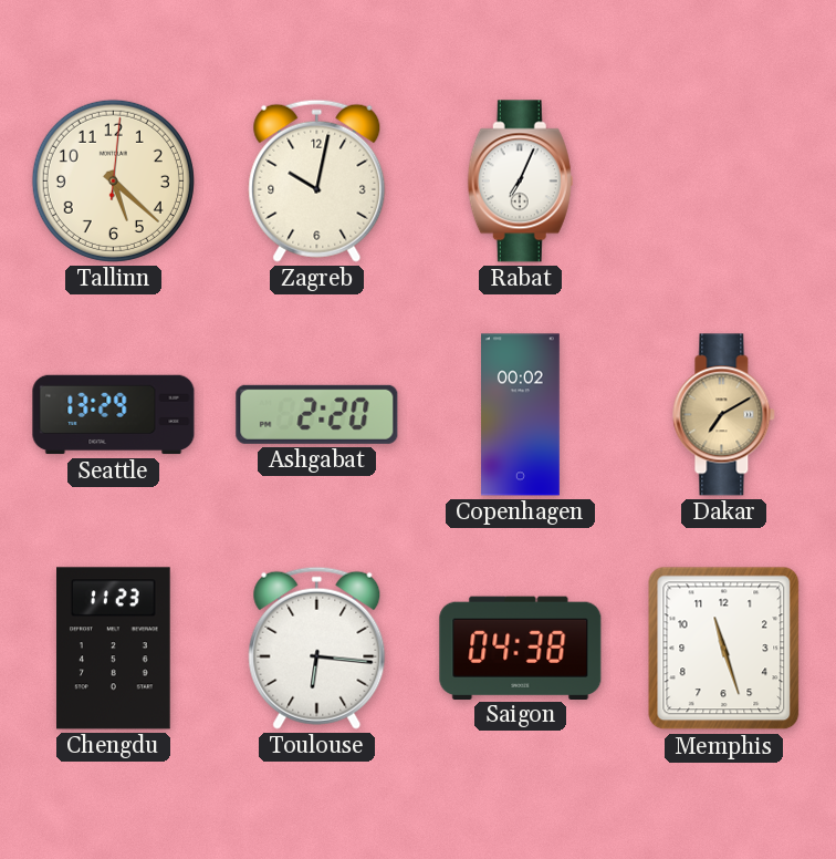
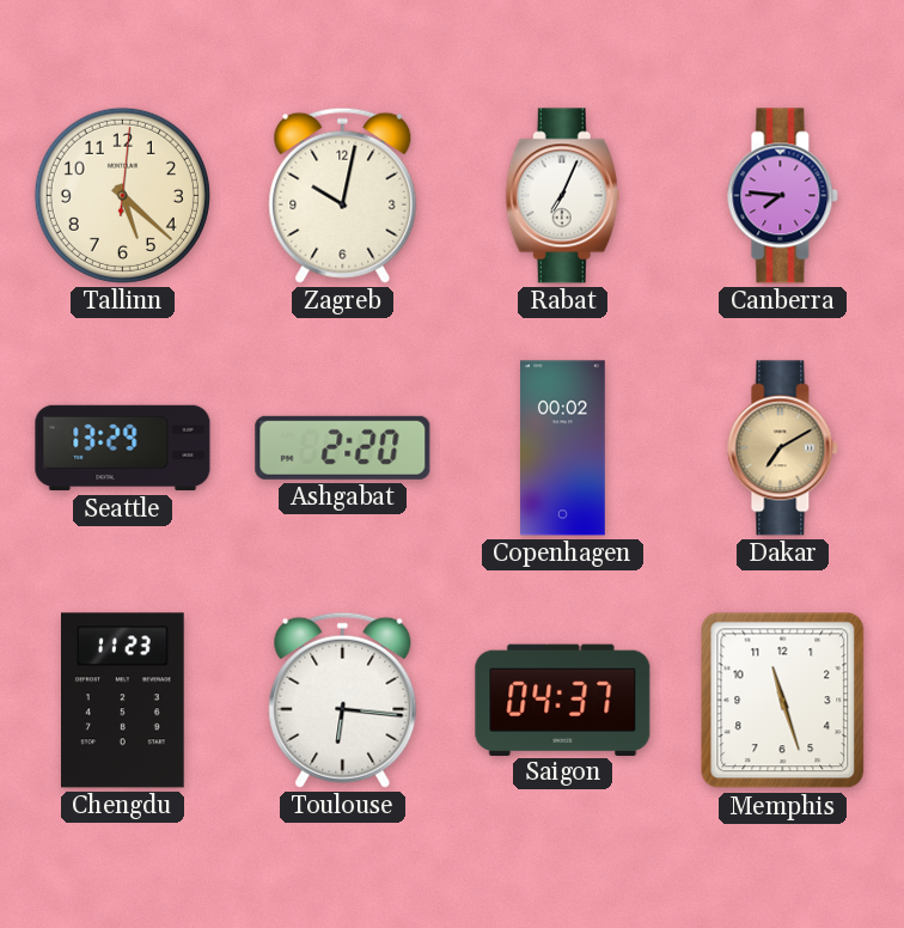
Canberra: none -> 7:46
Saigon: 04:38 -> 04:37
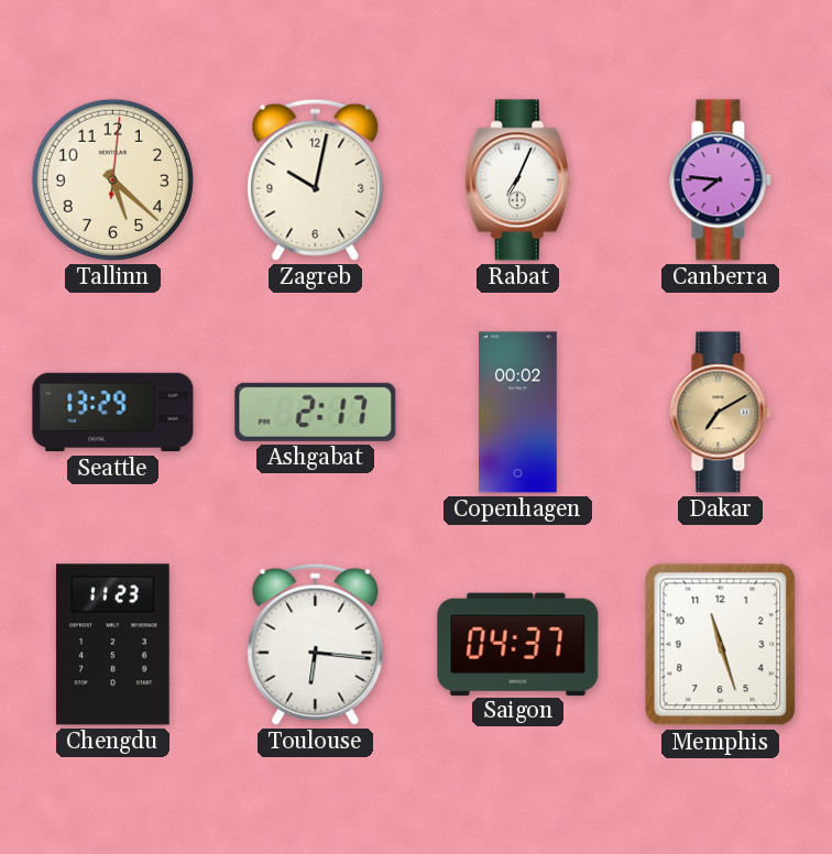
Ashgabat: 2:20 -> 2:17
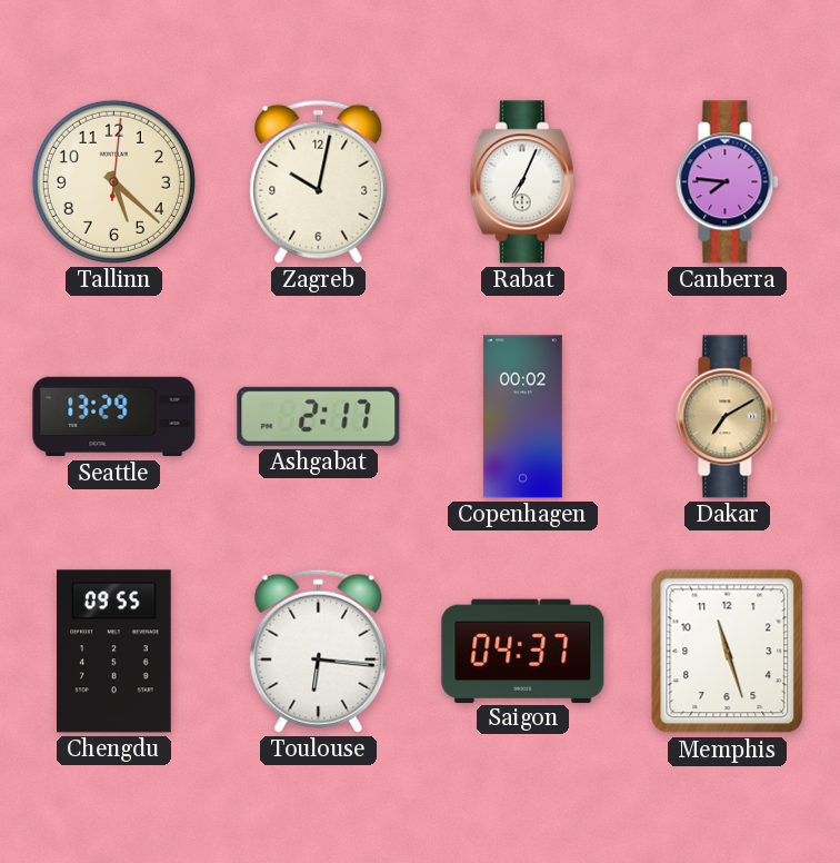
Chengdu: 11:23 -> 09:55
